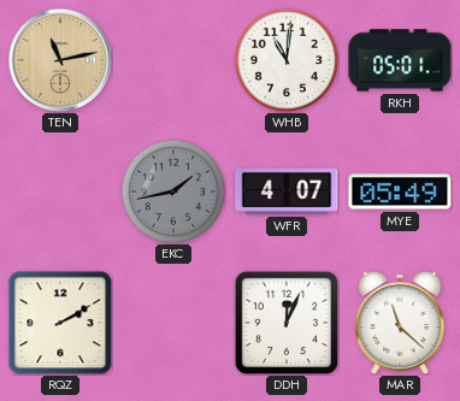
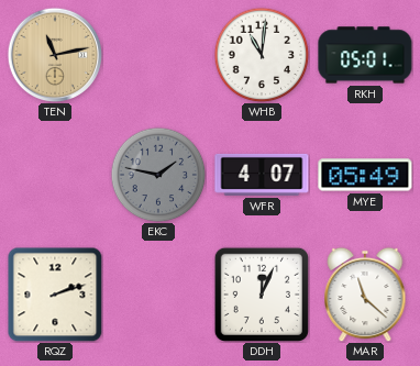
EKC: 1:43 -> 1:47
RQZ: 2:10 -> 2:12
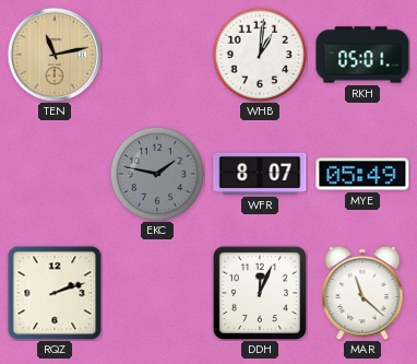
WHB: 11:01 -> 1:01
WFR: 4:07 -> 8:07
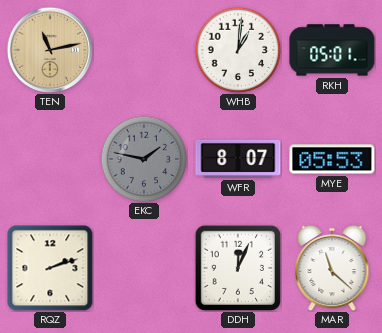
MYE: 05:49 -> 05:53
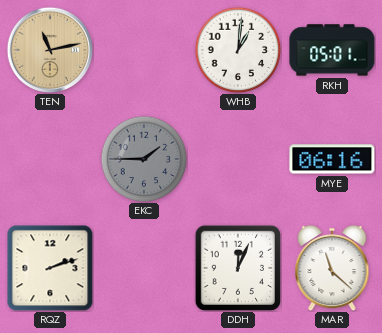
EKC: 1:47 -> 1:45
WFR: 8:07 -> none
MYE: 05:53 -> 06:16
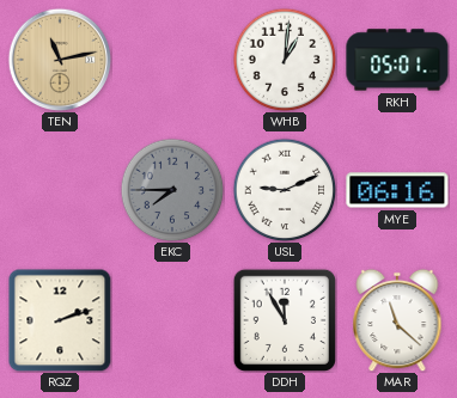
EKC: 1:45 -> 7:45
USL: none -> 9:11
DDH: 12:04 -> 11:55
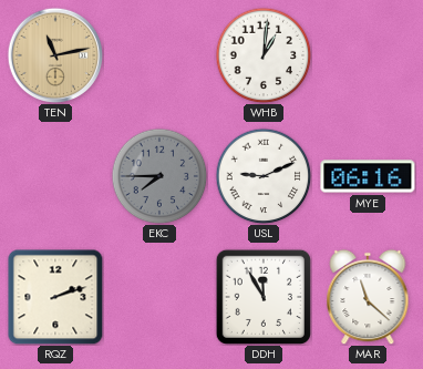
RKH: 05:01 -> none
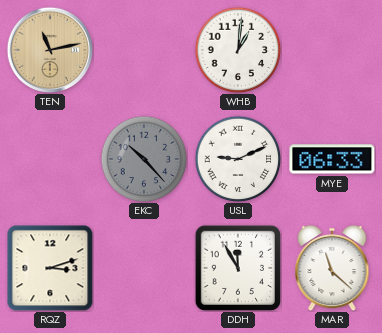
EKC: 7:45 -> 10:23
MYE: 06:16 -> 06:33
RQZ: 2:12 -> 3:12
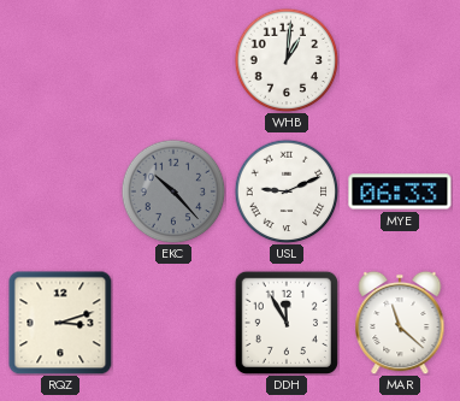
TEN: 11:13 -> none
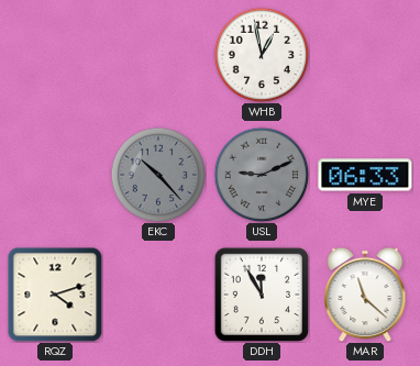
WHB: 1:01 -> 12:58
USL dial: white -> grey
RQZ: 3:12 -> 4:12
